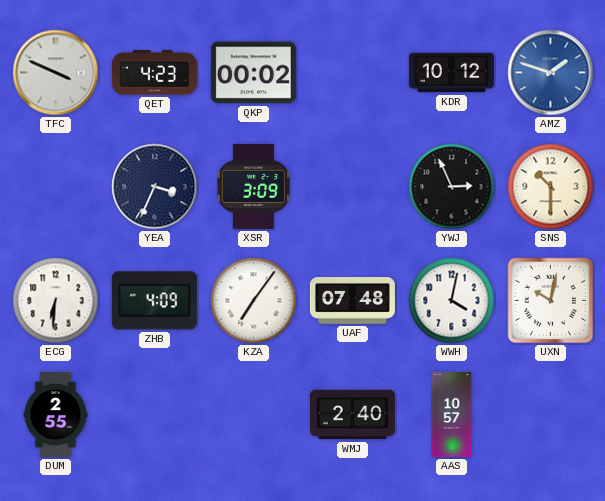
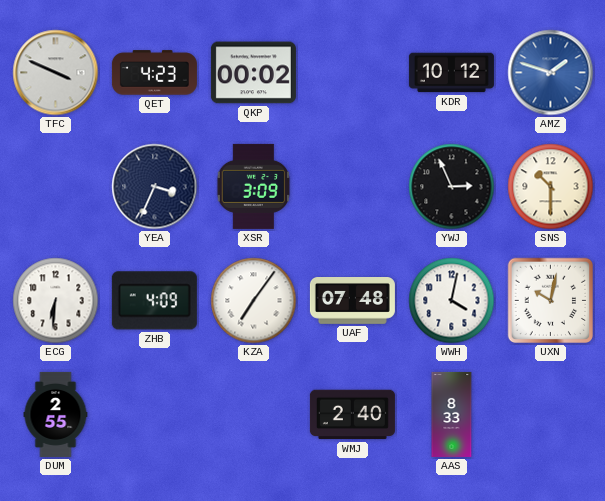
AAS: 10:57 -> 8:33
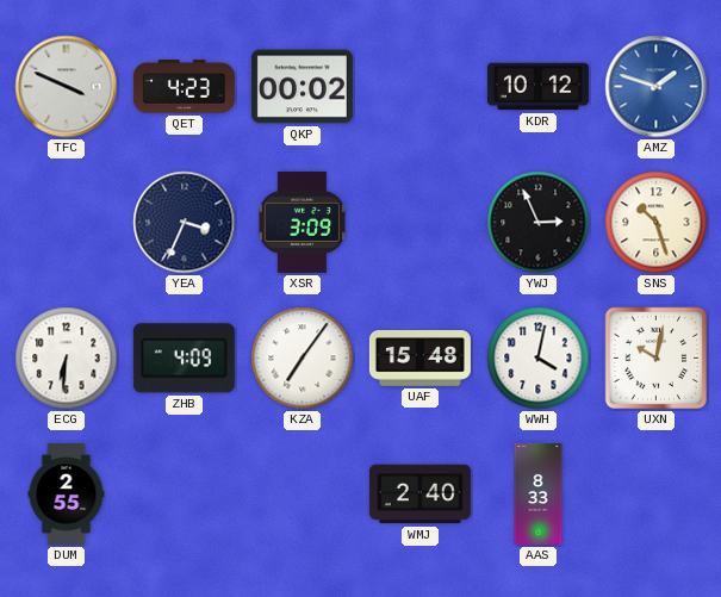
SNS: 10:30 -> 10:27
UAF: 07:48 -> 15:48
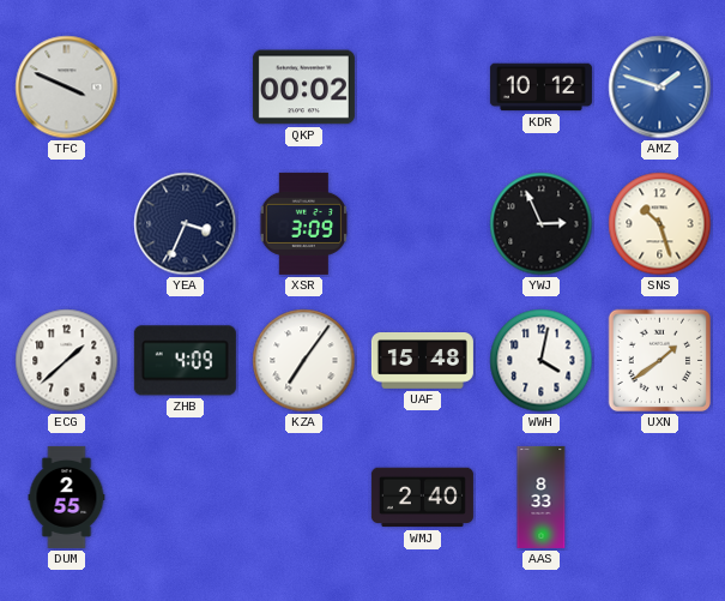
QET: 4:23 -> none
ECG: 6:31 -> 1:38
UXN: 10:02 -> 1:39
